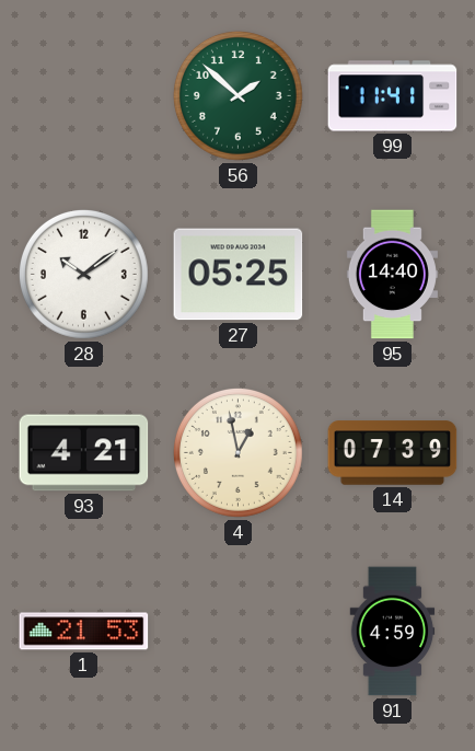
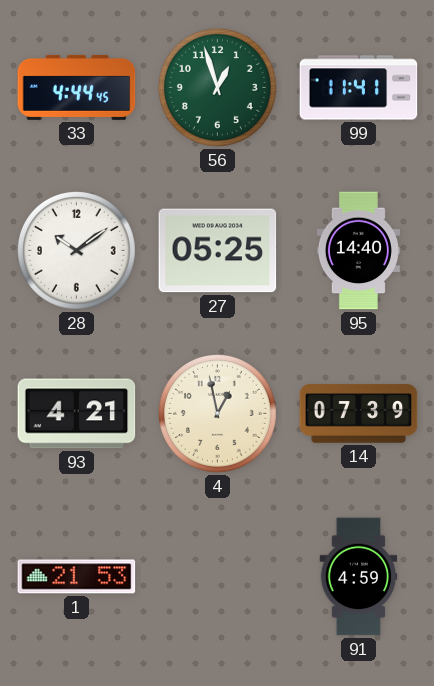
33: none -> 4:44
56: 1:52 -> 12:57
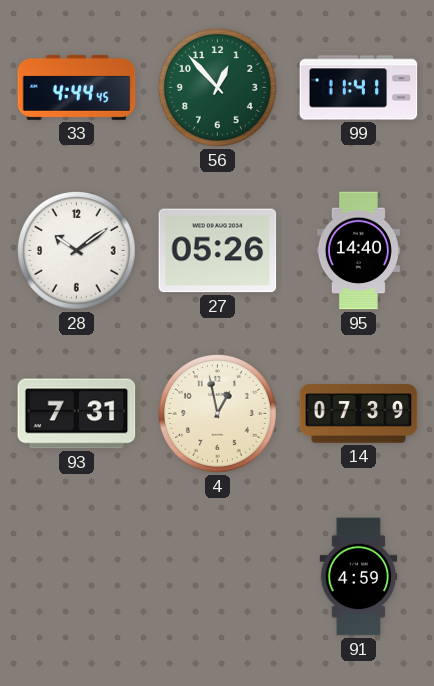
56: 12:57 -> 12:53
27: 05:25 -> 05:26
93: 4:21 -> 7:31
1: 21:53 -> none
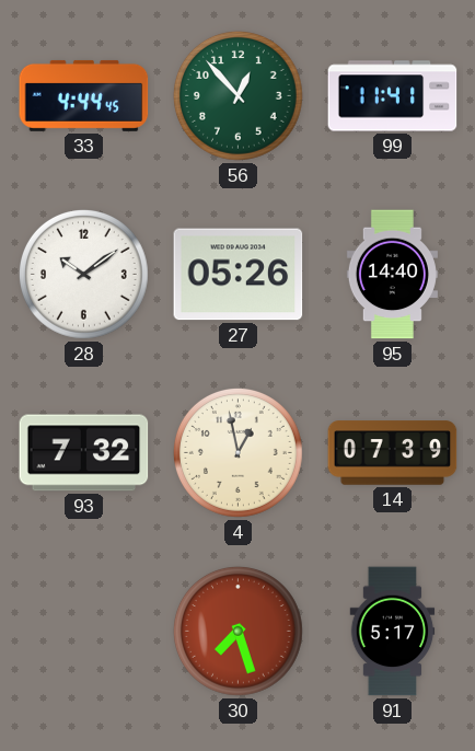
93: 7:31 -> 7:32
30: none -> 7:27
91: 4:59 -> 5:17
